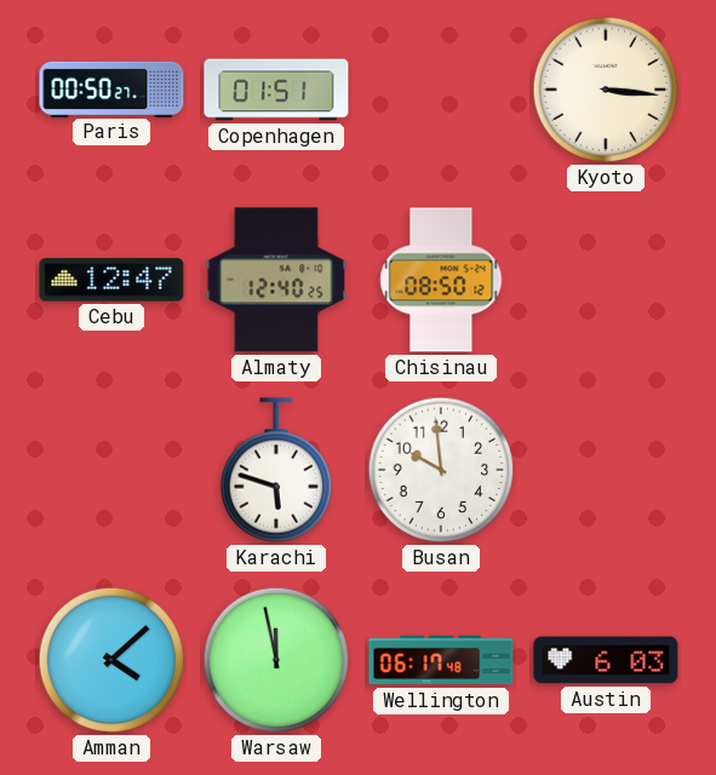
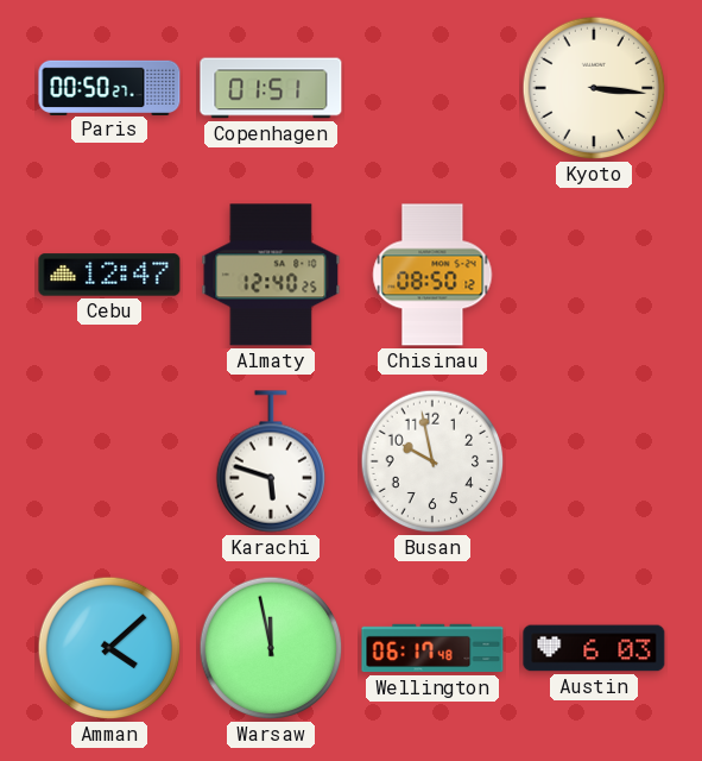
Busan: 9:59 -> 9:58
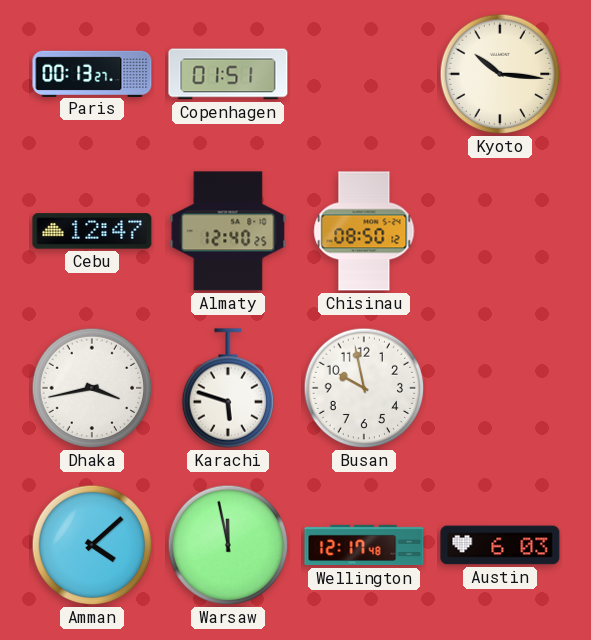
Paris: 00:50 -> 00:13
Kyoto: 3:16 -> 10:16
Dhaka: none -> 3:43
Wellington: 06:17 -> 12:17
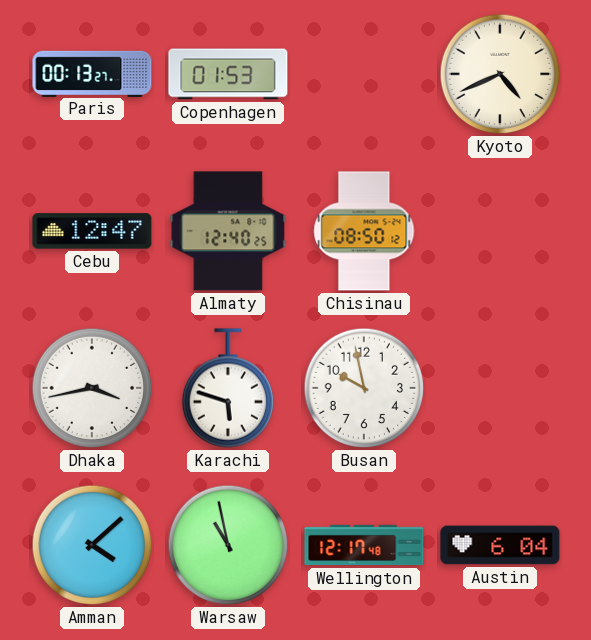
Copenhagen: 01:51 -> 01:53
Kyoto: 10:16 -> 4:41
Warsaw: 11:58 -> 10:58
Austin: 6:03 -> 6:04
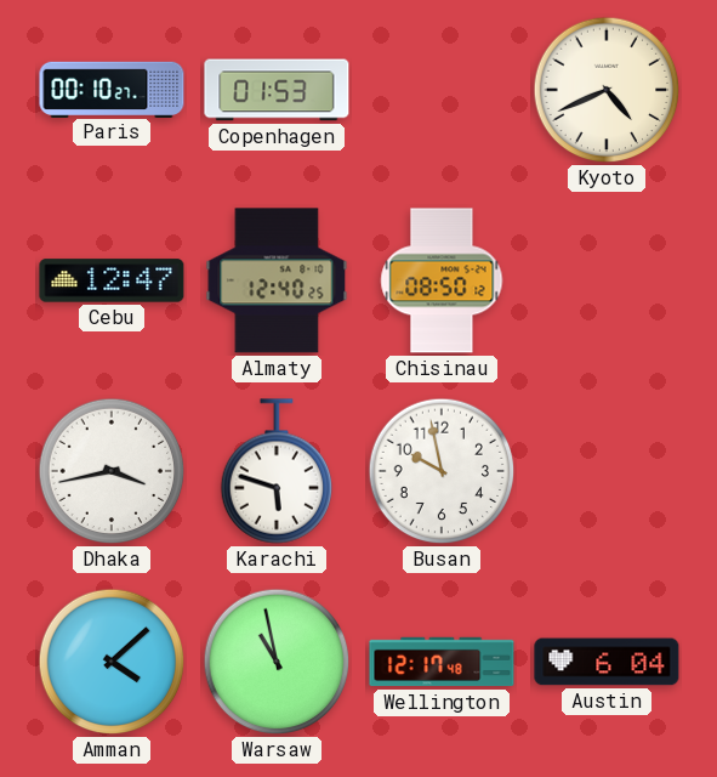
Paris: 00:13 -> 00:10
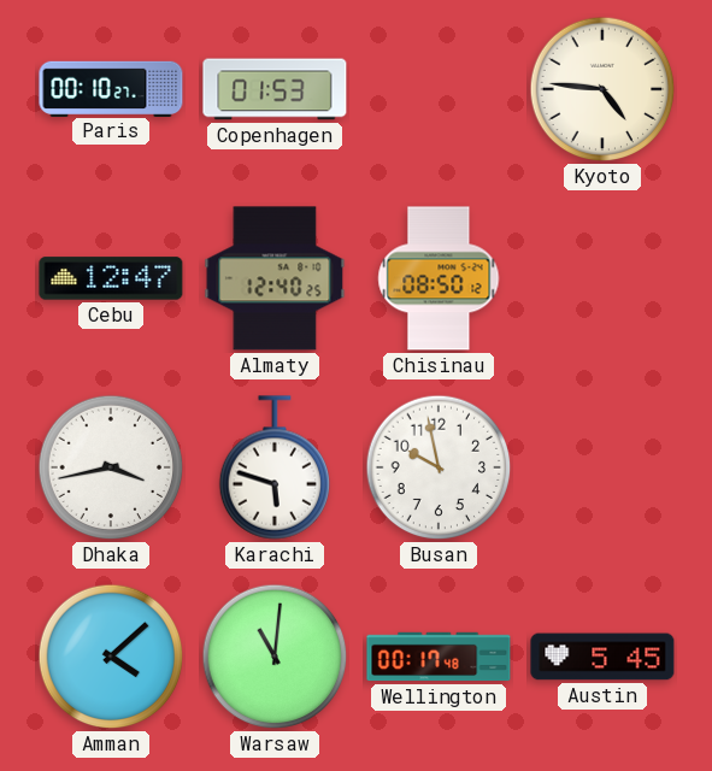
Kyoto: 4:41 -> 4:46
Warsaw: 10:58 -> 11:01
Wellington: 12:17 -> 00:17
Austin: 6:04 -> 5:45
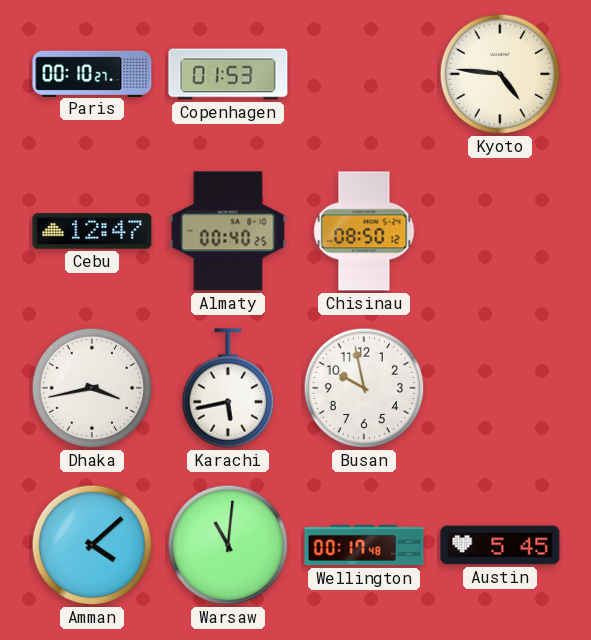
Almaty: 12:40 -> 00:40
Karachi: 5:48 -> 5:43
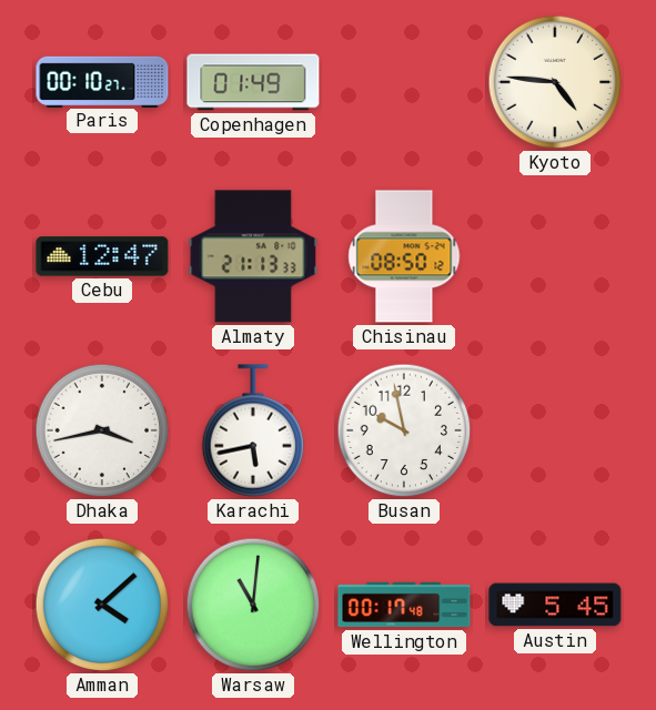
Copenhagen: 01:53 -> 01:49
Almaty: 00:40 -> 21:13
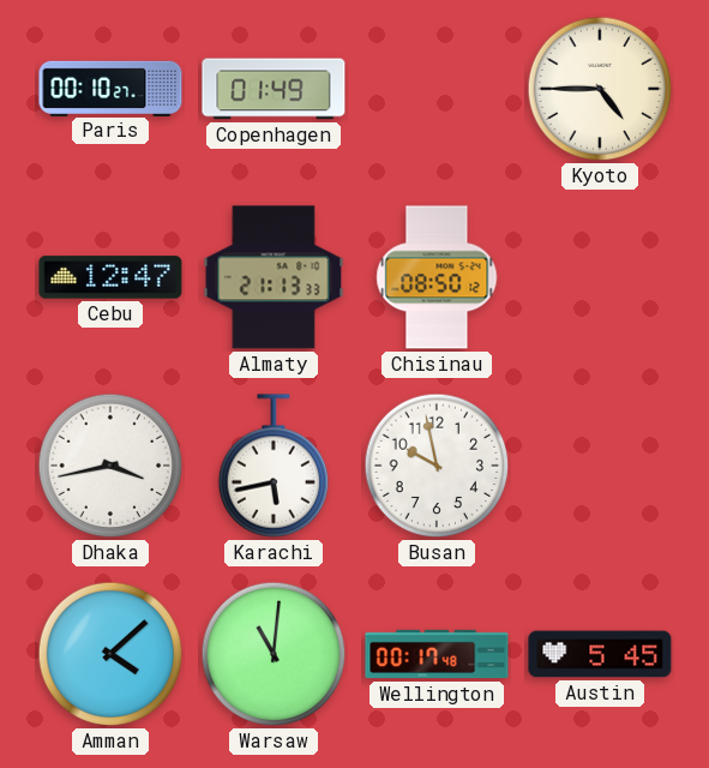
Kyoto: 4:46 -> 4:45
